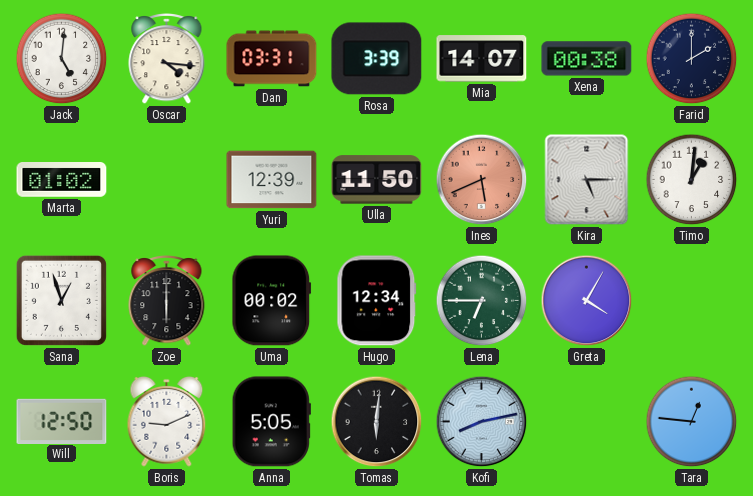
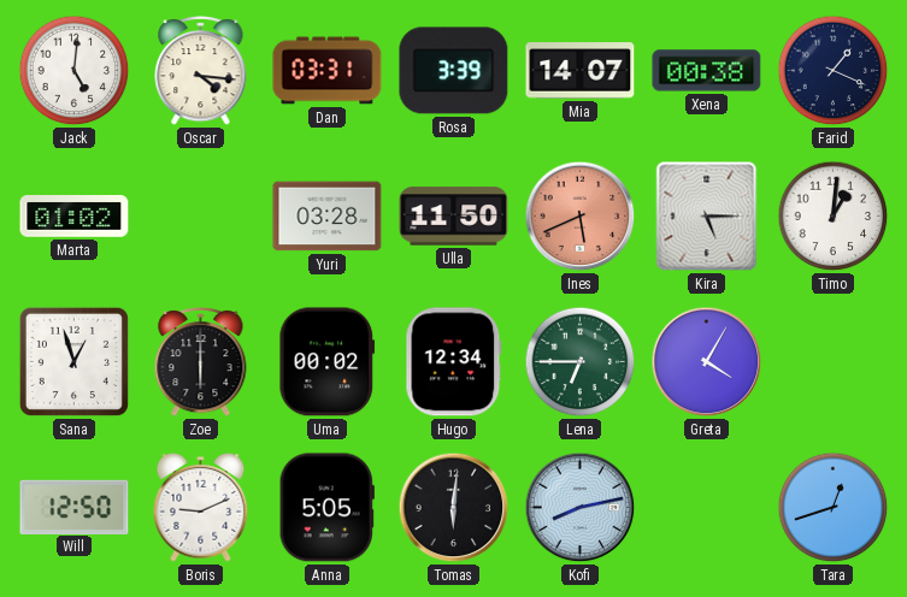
Farid: 2:00 -> 1:19
Yuri: 12:39 -> 03:28
Tara: 12:46 -> 12:42
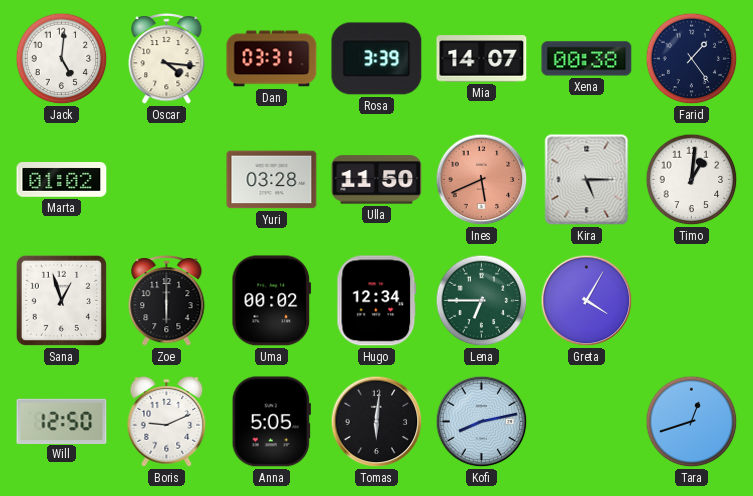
Farid: 1:19 -> 1:24
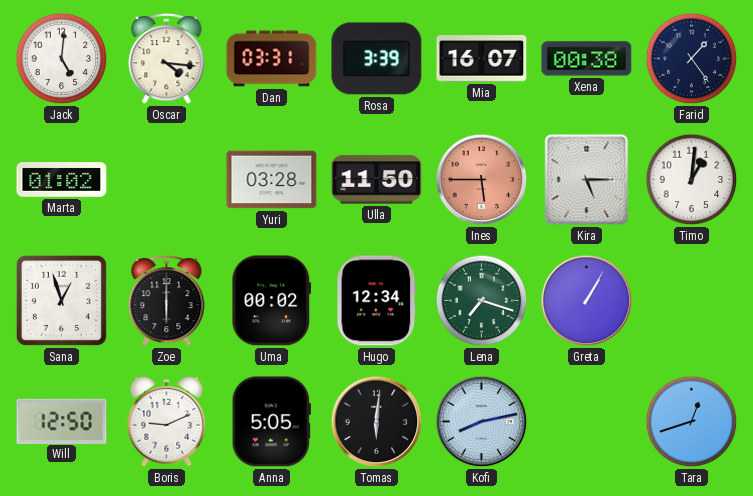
Mia: 14:07 -> 16:07
Ines: 5:41 -> 5:45
Lena: 6:45 -> 7:18
Greta: 4:05 -> 1:05
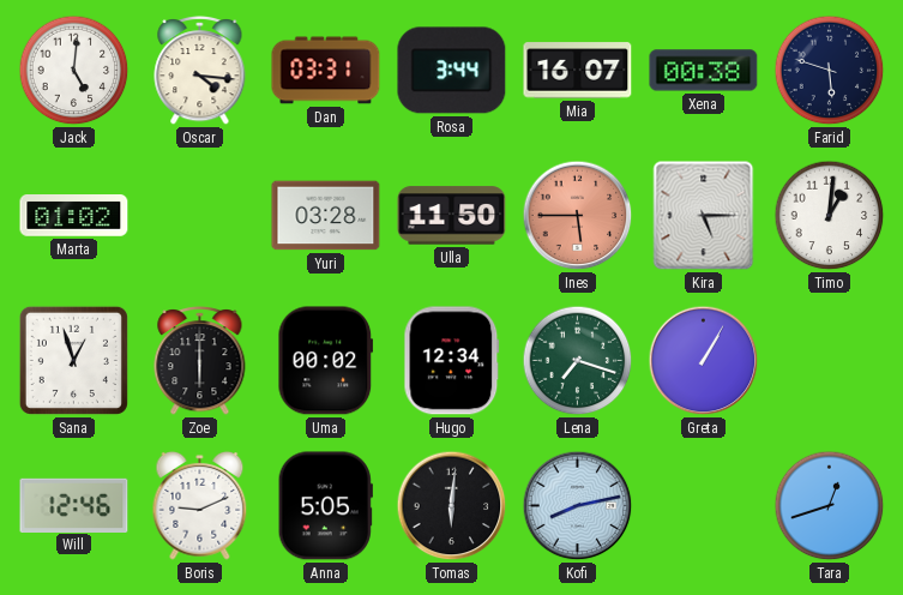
Rosa: 3:39 -> 3:44
Farid: 1:24 -> 5:48
Will: 12:50 -> 12:46
